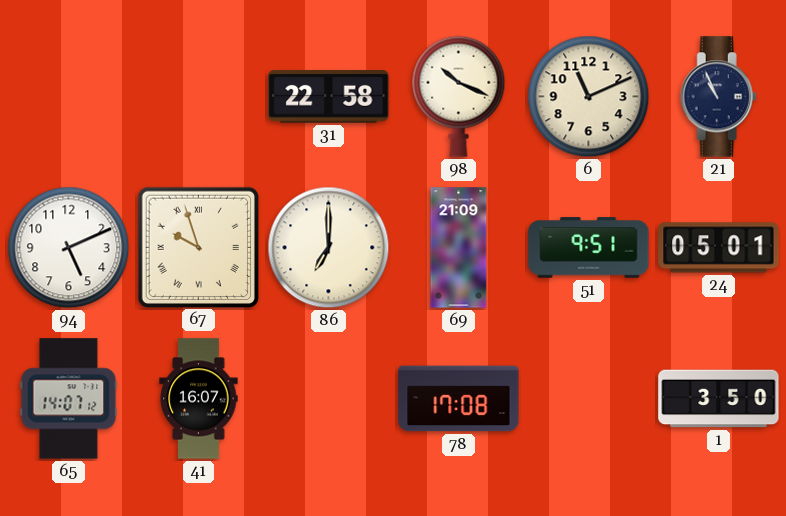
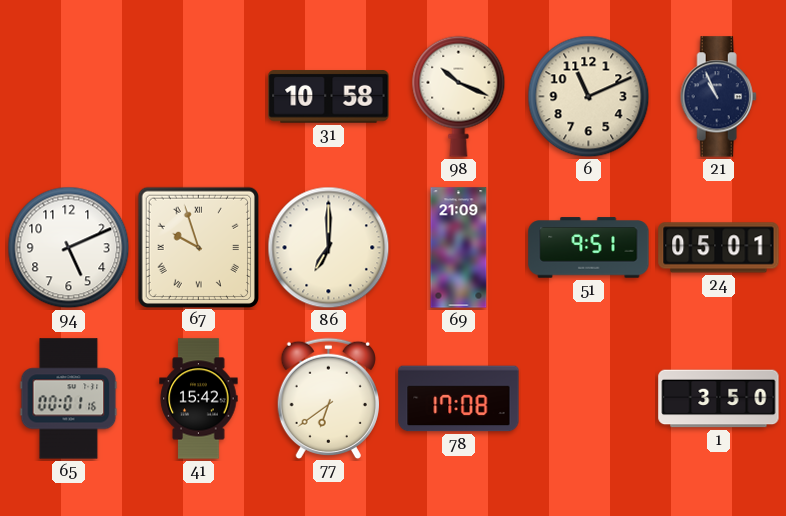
31: 22:58 -> 10:58
65: 14:07 -> 00:01
41: 16:07 -> 15:42
77: none -> 6:39
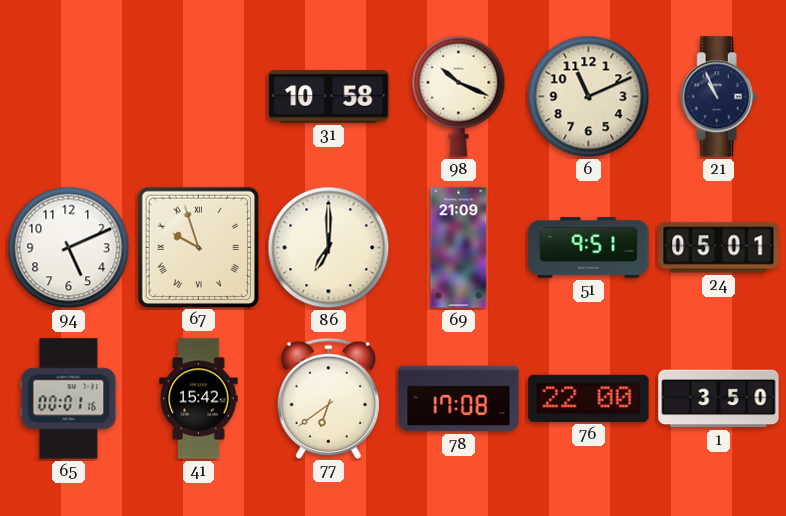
76: none -> 22:00
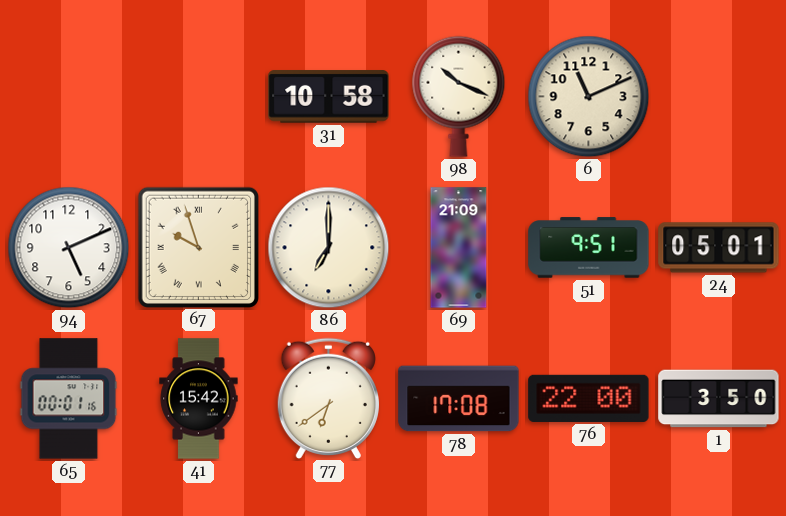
21: 10:56 -> none
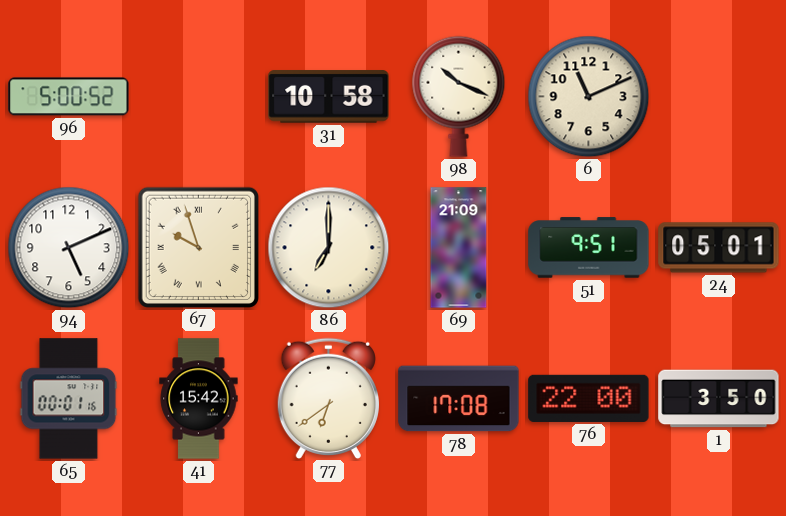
96: none -> 5:00
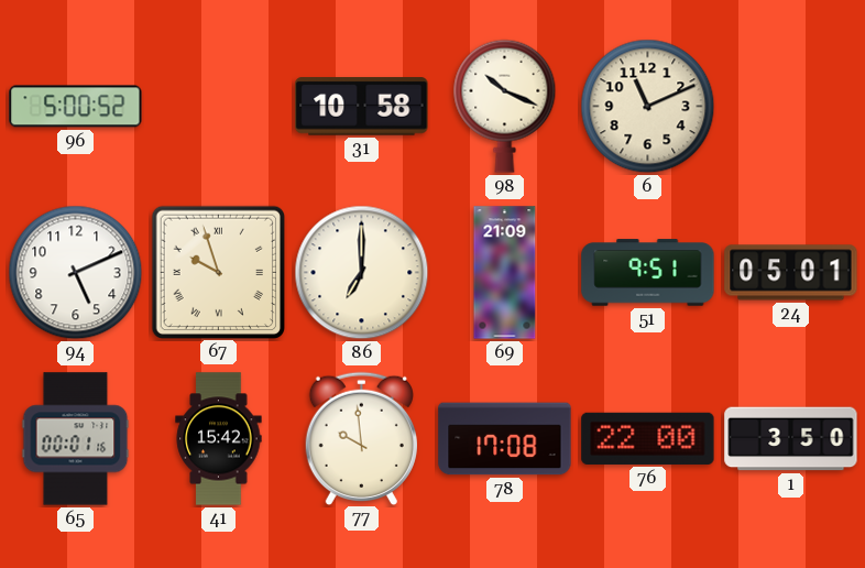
77: 6:39 -> 9:59
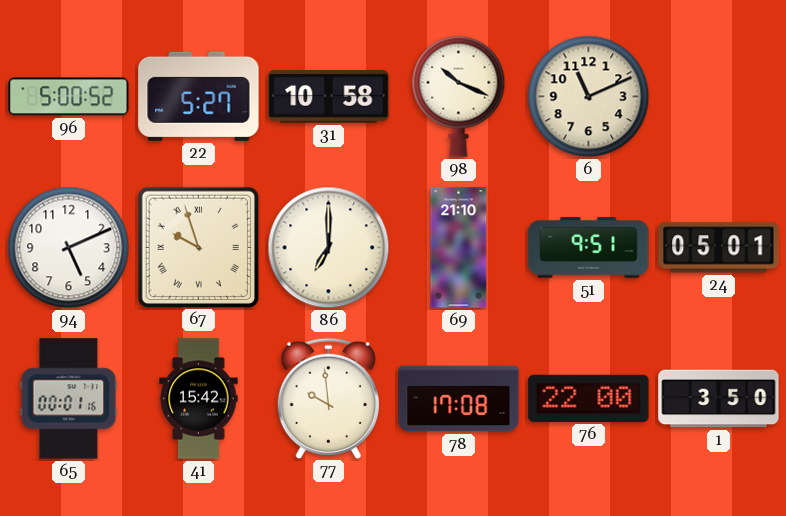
22: none -> 5:27
69: 21:09 -> 21:10
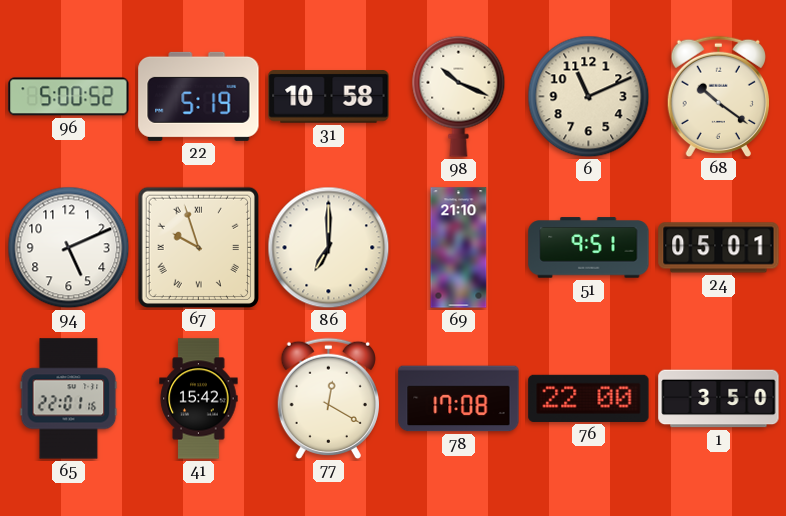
22: 5:27 -> 5:19
68: none -> 10:21
65: 00:01 -> 22:01
77: 9:59 -> 12:20
